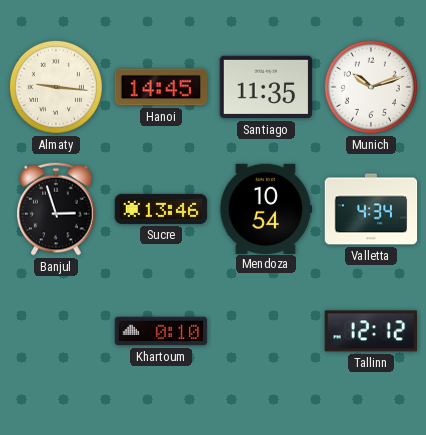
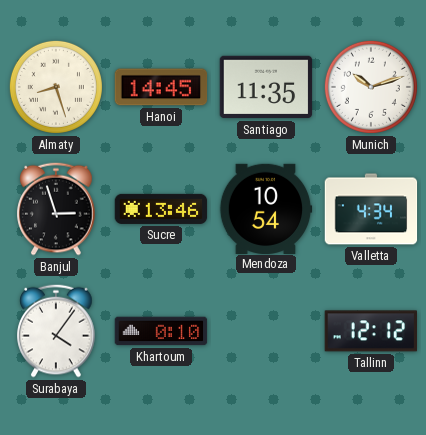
Almaty: 9:16 -> 8:27
Surabaya: none -> 4:06
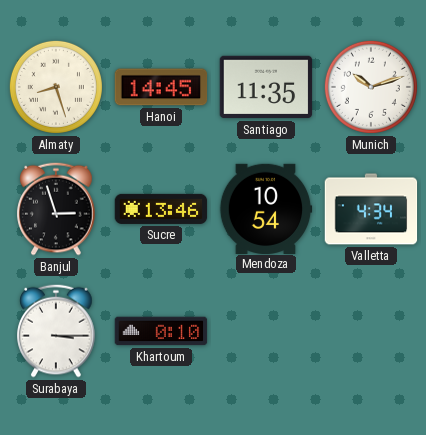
Surabaya: 4:06 -> 3:15
Tallinn: 12:12 -> none
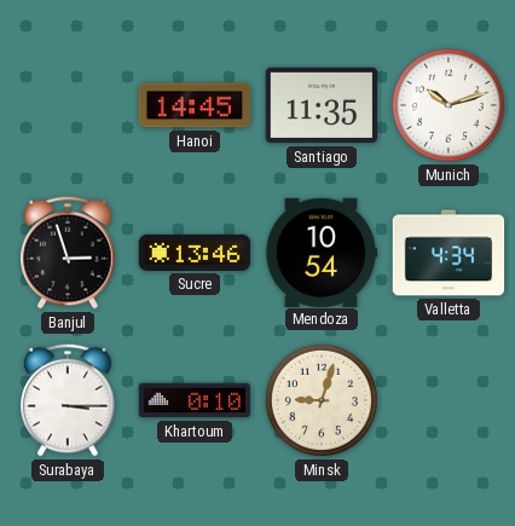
Almaty: 8:27 -> none
Minsk: none -> 9:03
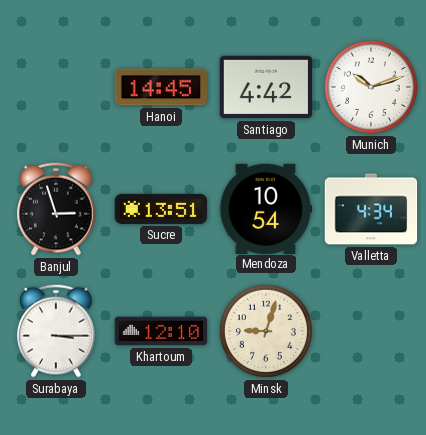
Santiago: 11:35 -> 4:42
Sucre: 13:46 -> 13:51
Khartoum: 0:10 -> 12:10
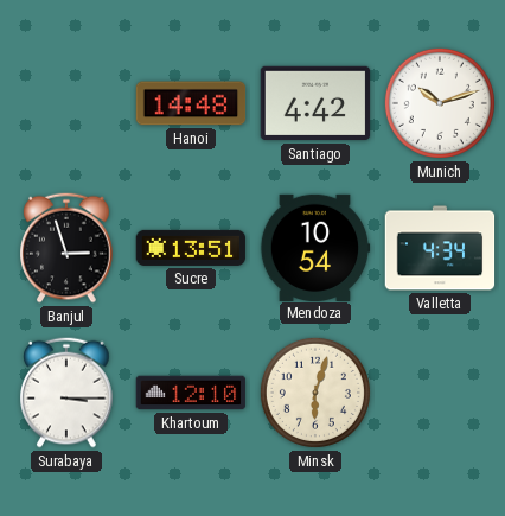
Hanoi: 14:45 -> 14:48
Minsk: 9:03 -> 6:03
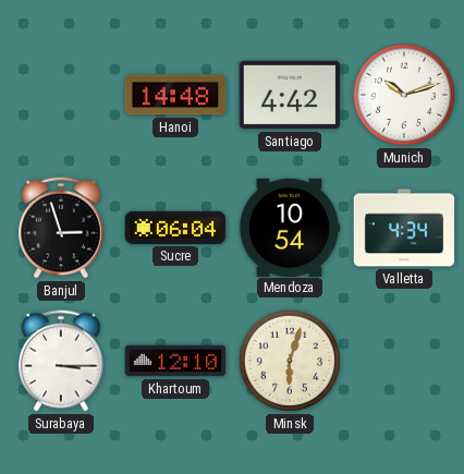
Sucre: 13:51 -> 06:04
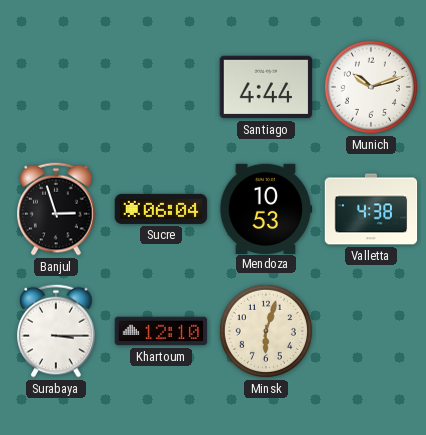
Hanoi: 14:48 -> none
Santiago: 4:42 -> 4:44
Mendoza: 10:54 -> 10:53
Valletta: 4:34 -> 4:38
